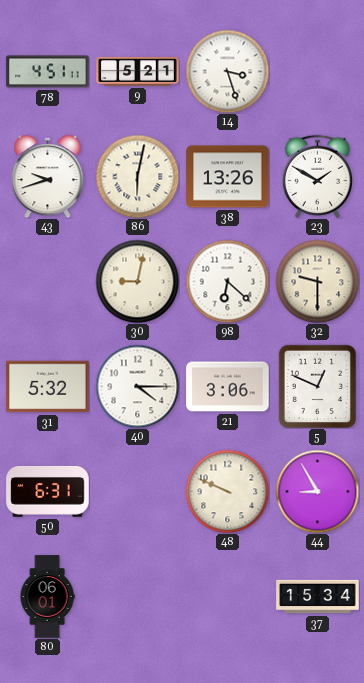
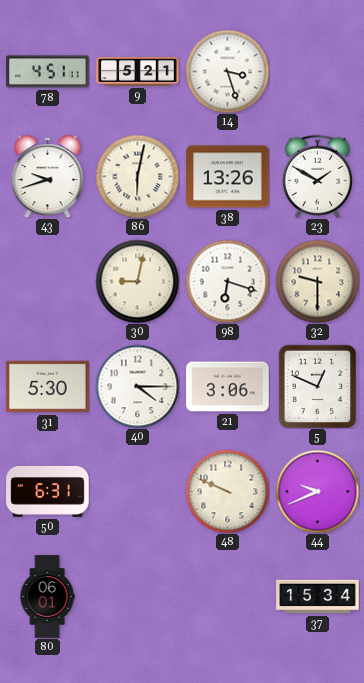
98: 6:22 -> 6:18
31: 5:32 -> 5:30
44: 8:55 -> 9:41
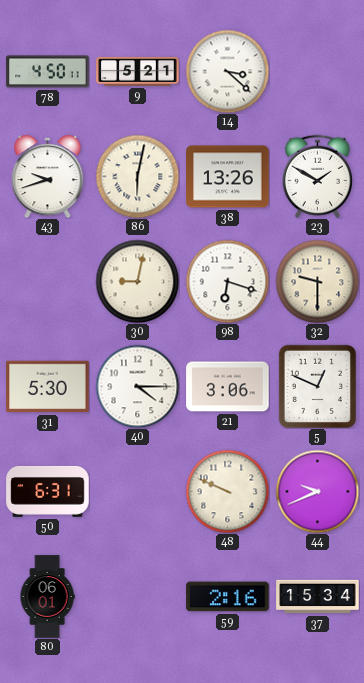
78: 4:51 -> 4:50
14: 3:27 -> 3:22
59: none -> 2:16
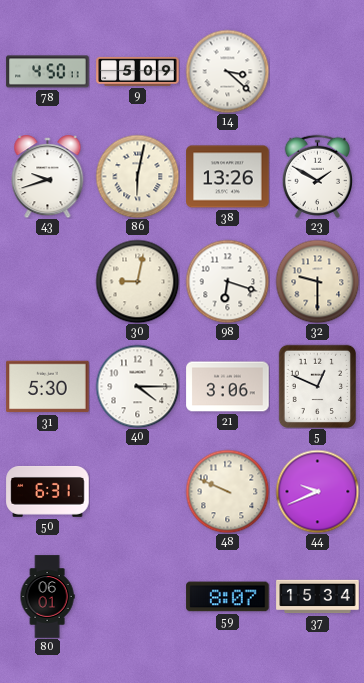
9: 5:21 -> 5:09
59: 2:16 -> 8:07
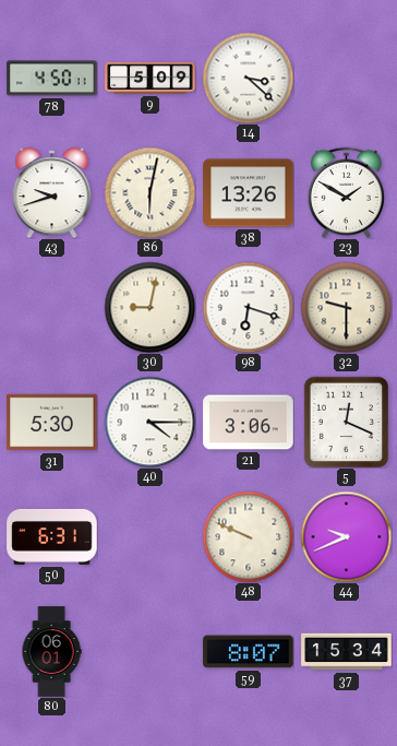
5: 12:49 -> 12:19
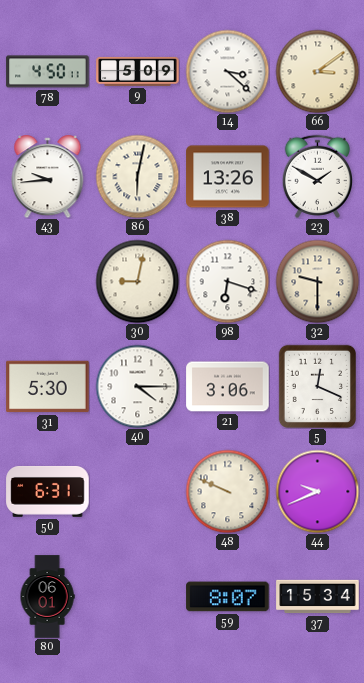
66: none -> 3:09
43: 9:42 -> 9:44
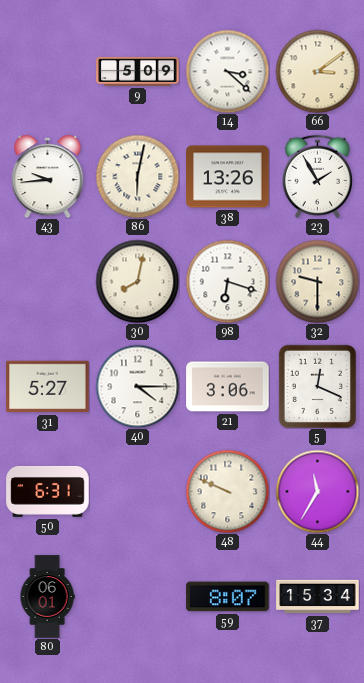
78: 4:50 -> none
23: 1:50 -> 1:55
30: 9:02 -> 8:02
31: 5:30 -> 5:27
44: 9:41 -> 11:35
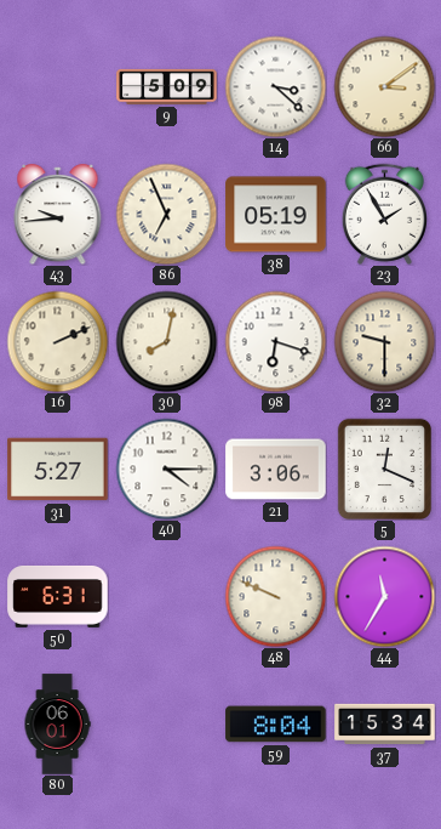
86: 6:02 -> 6:56
38: 13:26 -> 05:19
16: none -> 2:11
59: 8:07 -> 8:04
